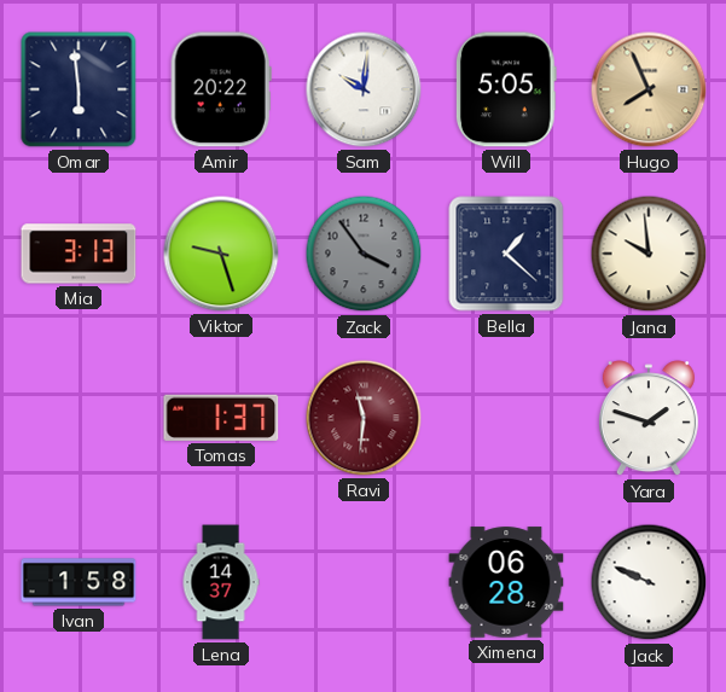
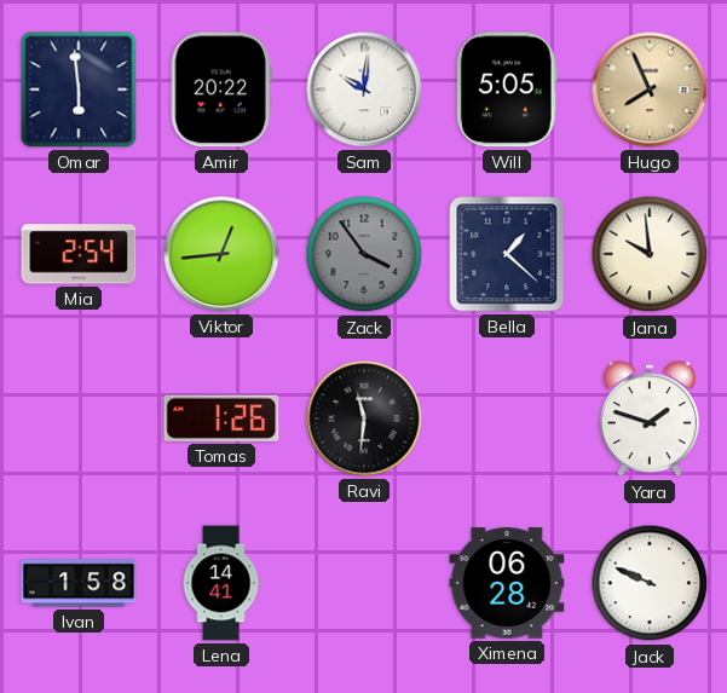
Mia: 3:13 -> 2:54
Viktor: 9:27 -> 12:44
Tomas: 1:37 -> 1:26
Ravi dial: burgundy -> black
Lena: 14:37 -> 14:41
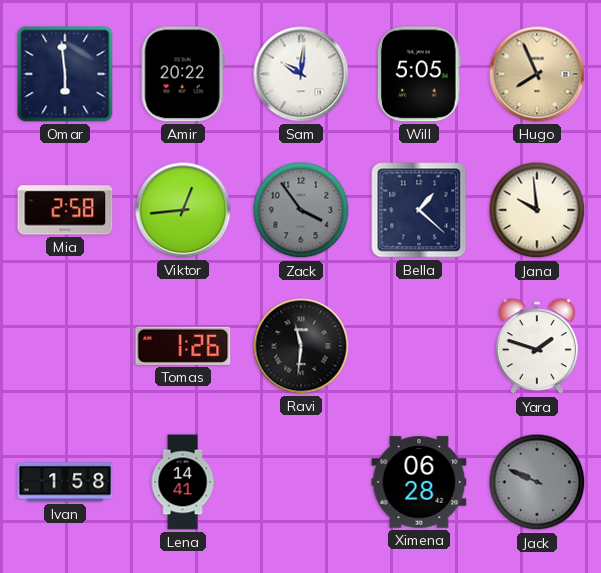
Mia: 2:54 -> 2:58
Jack dial: white -> grey
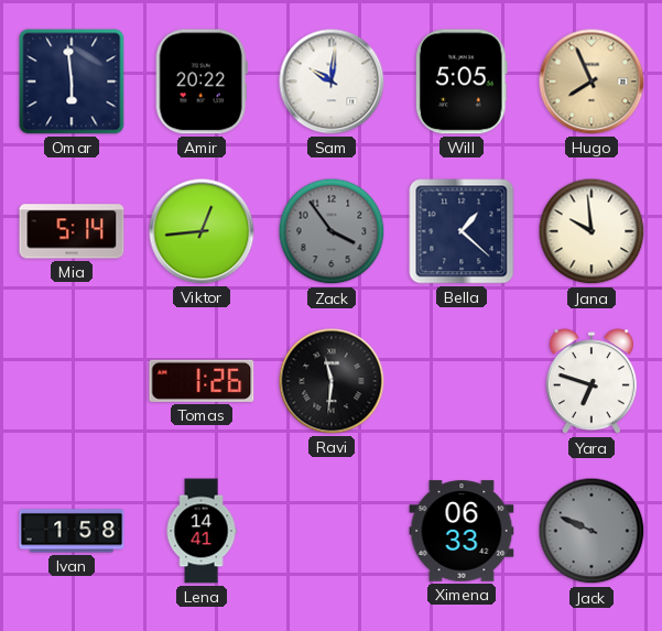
Mia: 2:58 -> 5:14
Yara: 1:48 -> 6:48
Ximena: 06:28 -> 06:33
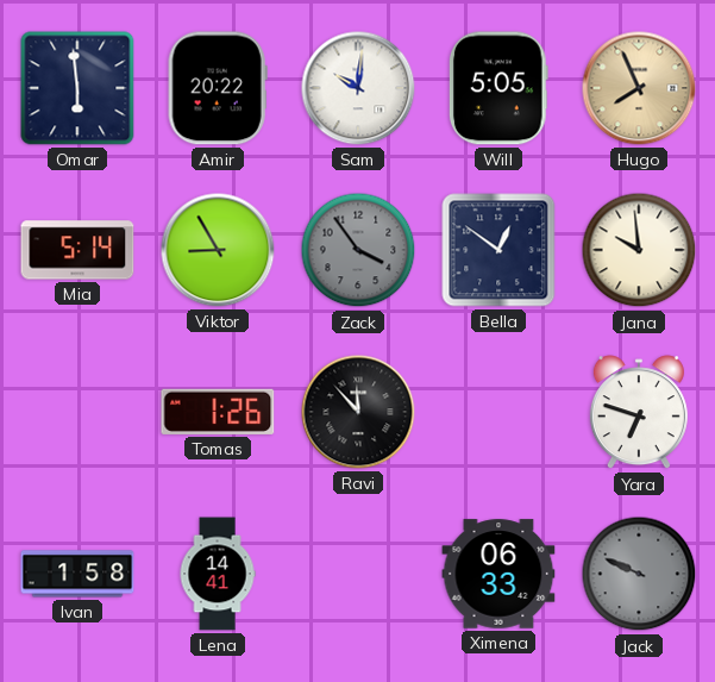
Viktor: 12:44 -> 8:55
Bella: 1:22 -> 12:51
Ravi: 11:31 -> 11:53
